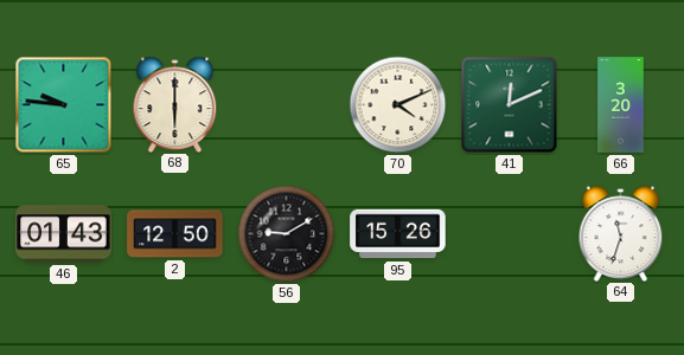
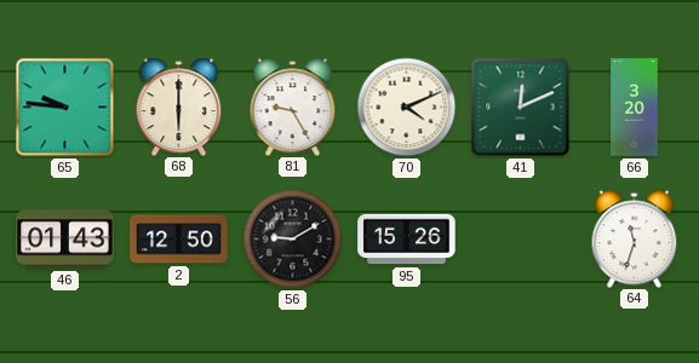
81: none -> 9:25
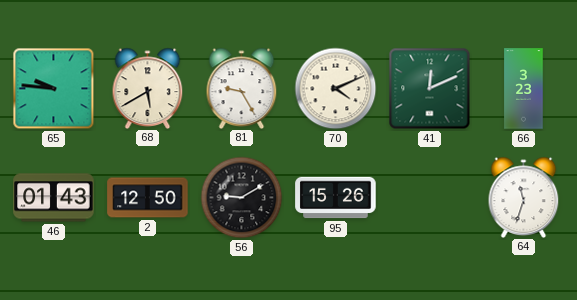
68: 6:00 -> 5:40
66: 3:20 -> 3:23
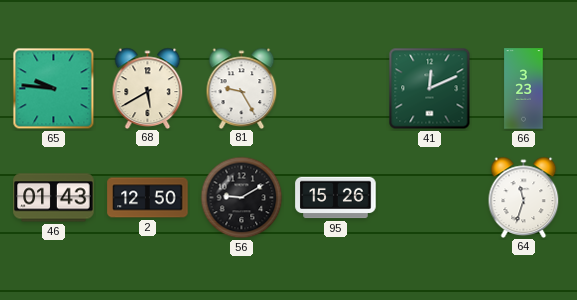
70: 4:11 -> none
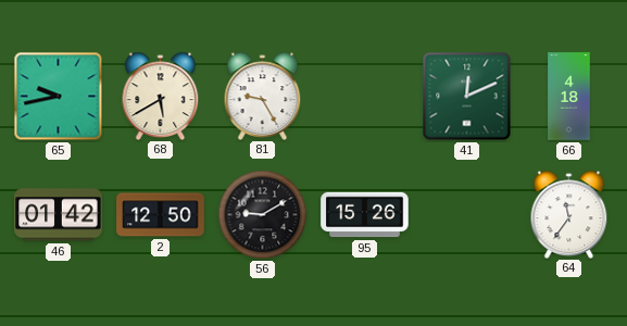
65: 9:46 -> 9:43
66: 3:23 -> 4:18
46: 01:43 -> 01:42
64: 11:33 -> 11:36
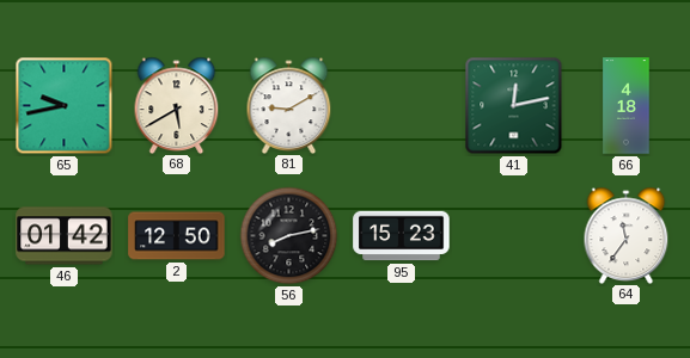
81: 9:25 -> 9:10
41: 12:11 -> 12:13
56: 9:10 -> 8:13
95: 15:26 -> 15:23
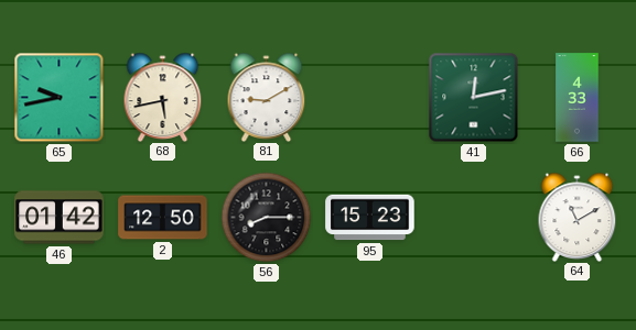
68: 5:40 -> 5:43
66: 4:18 -> 4:33
56: 8:13 -> 8:15
64: 11:36 -> 11:10
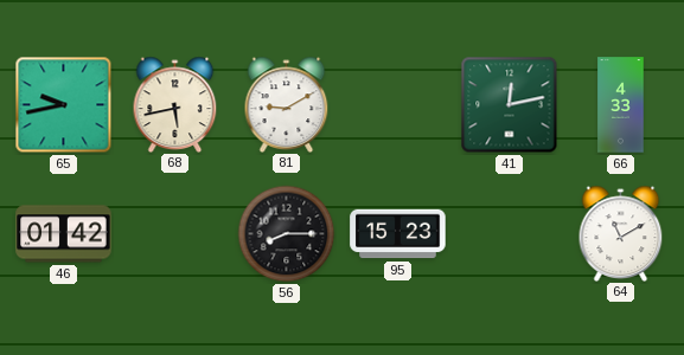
2: 12:50 -> none
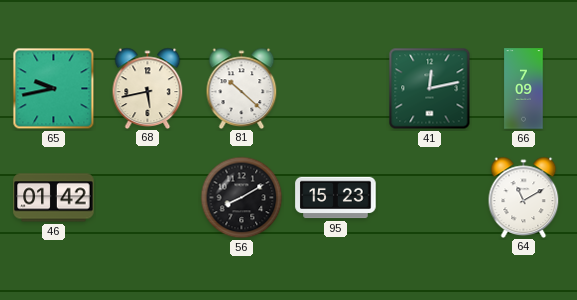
81: 9:10 -> 10:22
66: 4:33 -> 7:09
56: 8:15 -> 8:10
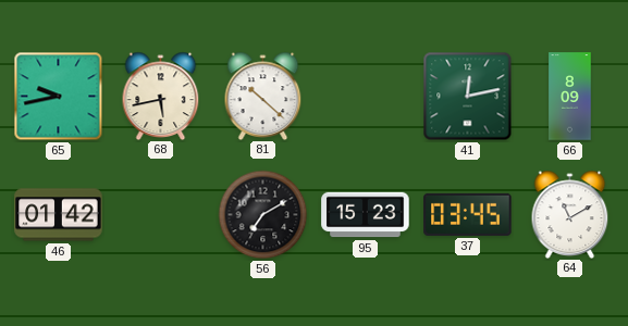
66: 7:09 -> 8:09
56: 8:10 -> 7:10
37: none -> 03:45
